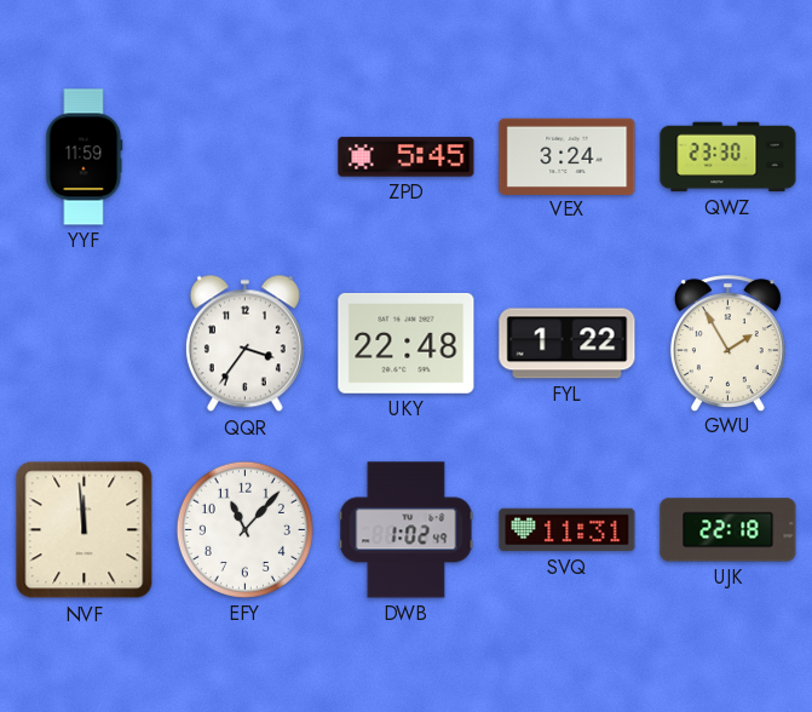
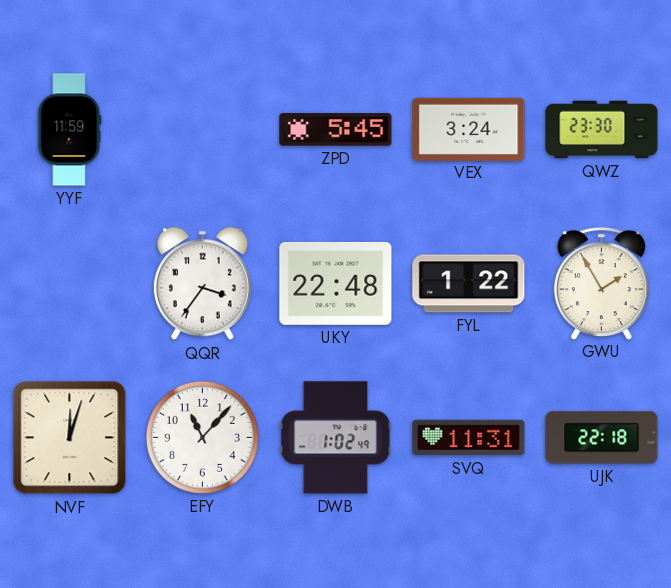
NVF: 11:59 -> 12:03
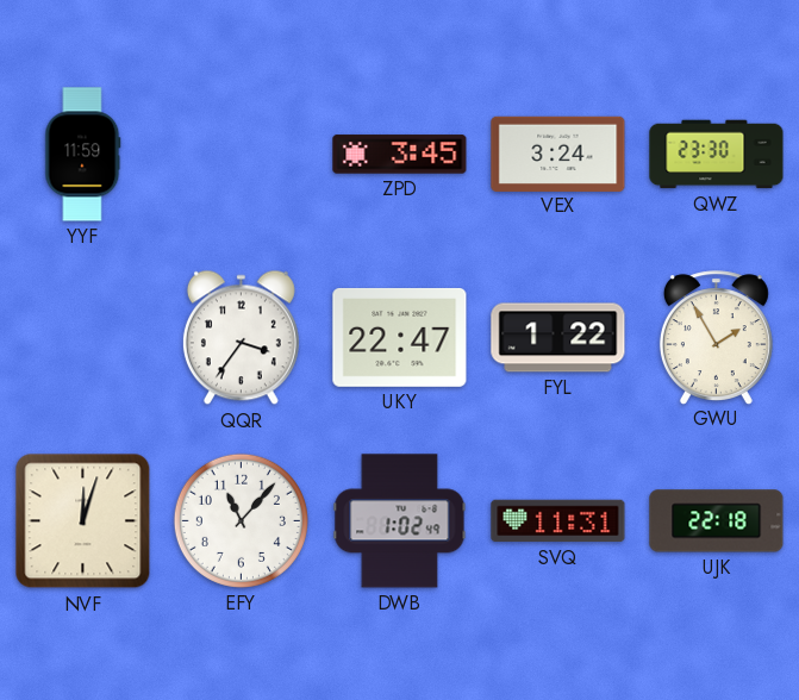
ZPD: 5:45 -> 3:45
UKY: 22:48 -> 22:47
